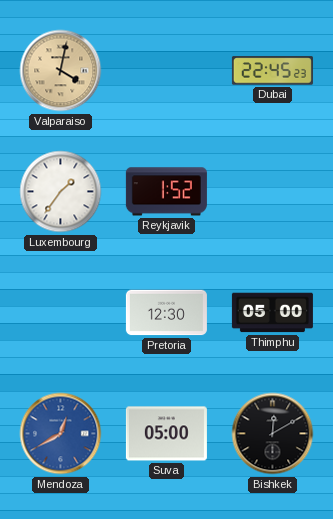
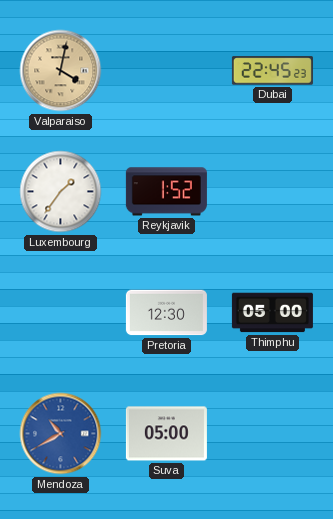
Mendoza: 12:40 -> 10:40
Bishkek: 12:10 -> none
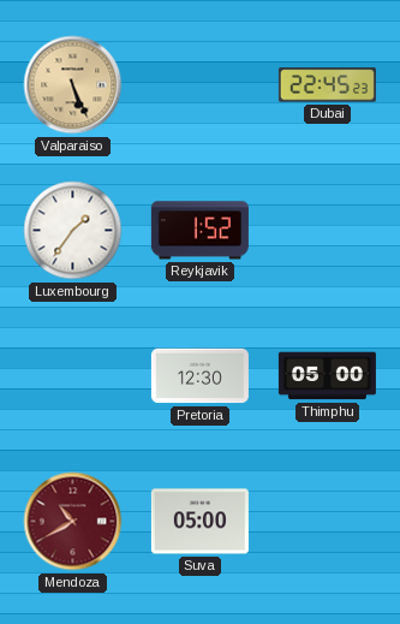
Valparaiso: 4:02 -> 5:26
Mendoza dial: blue -> burgundy
